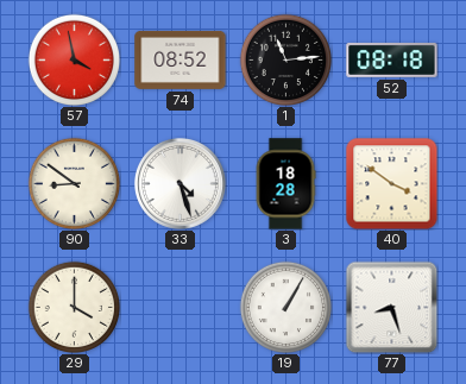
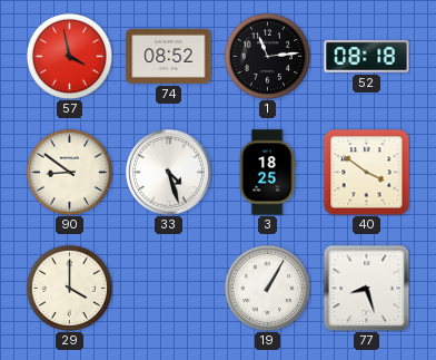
3: 18:28 -> 18:25
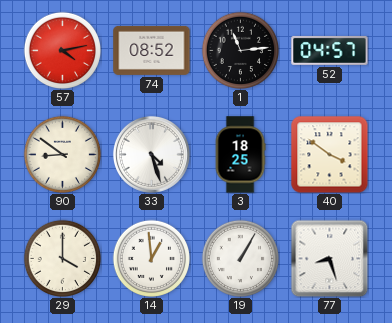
57: 3:58 -> 4:13
52: 08:18 -> 04:57
14: none -> 12:59
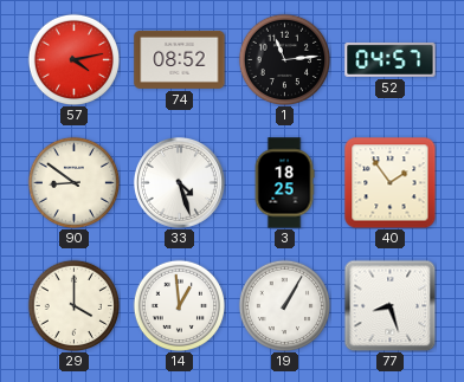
40: 3:51 -> 1:54
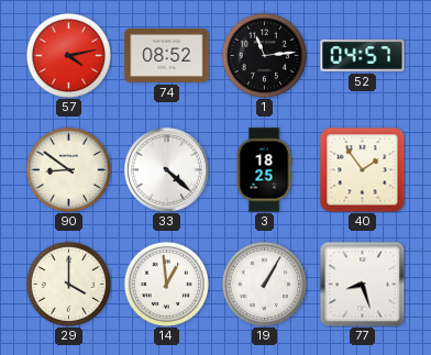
33: 4:27 -> 4:22
